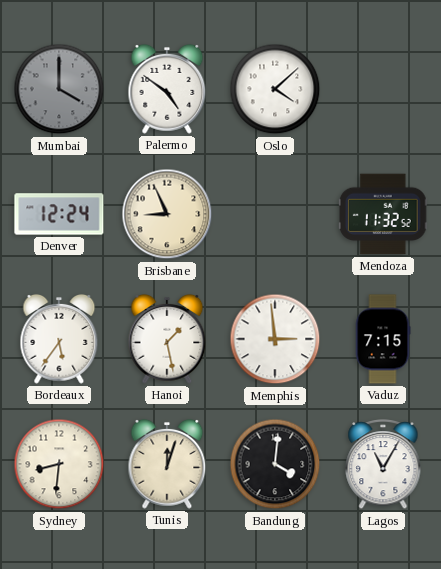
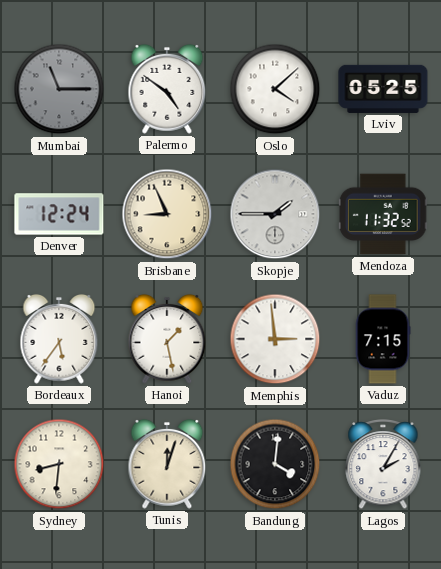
Mumbai: 4:00 -> 11:15
Lviv: none -> 05:25
Skopje: none -> 1:45
Lagos: 11:05 -> 2:05
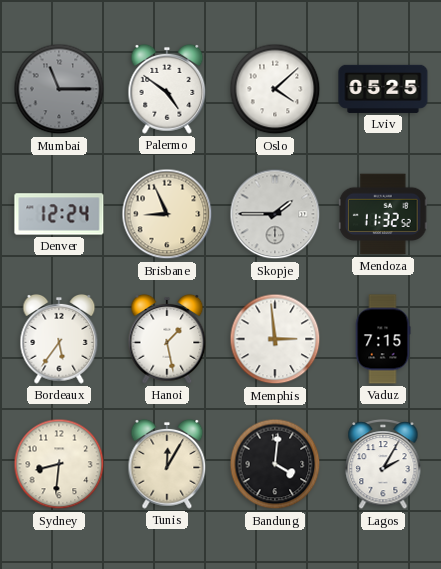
Tunis: 12:03 -> 12:05
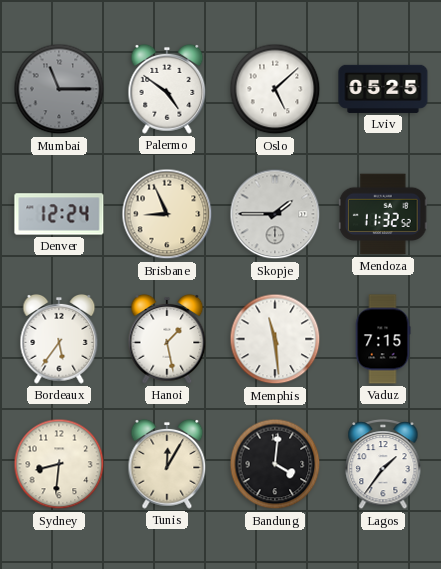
Oslo: 4:08 -> 5:08
Memphis: 2:59 -> 11:29
Lagos: 2:05 -> 1:36
